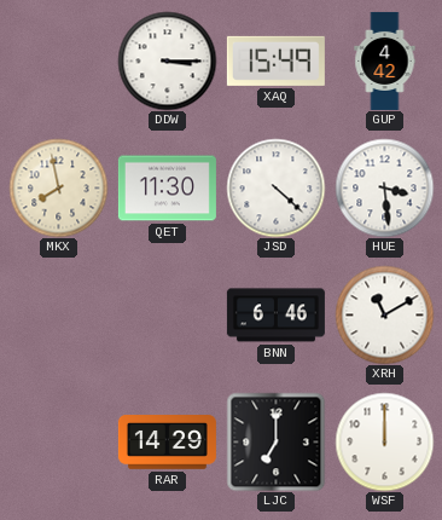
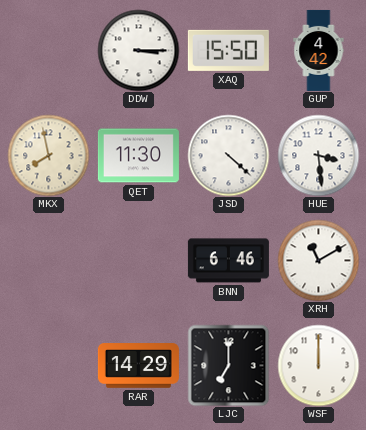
XAQ: 15:49 -> 15:50
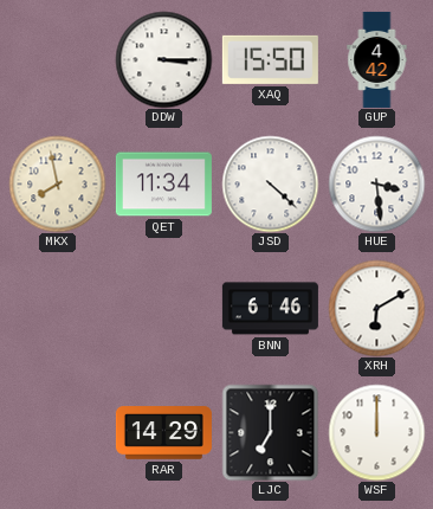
QET: 11:30 -> 11:34
XRH: 11:10 -> 6:10
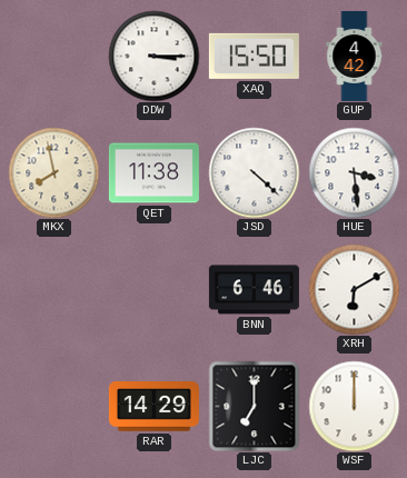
QET: 11:34 -> 11:38
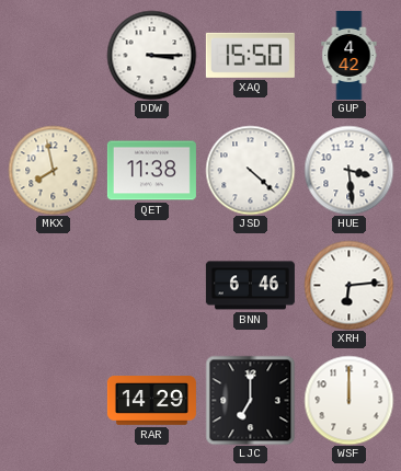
XRH: 6:10 -> 6:14
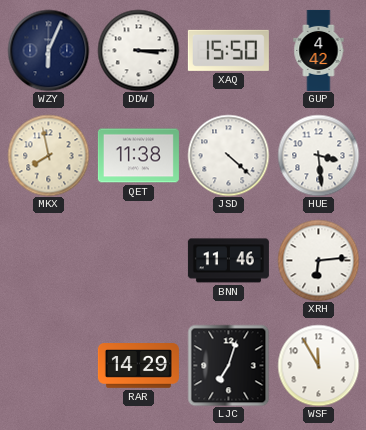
WZY: none -> 6:04
BNN: 6:46 -> 11:46
LJC: 7:00 -> 7:03
WSF: 12:00 -> 11:55
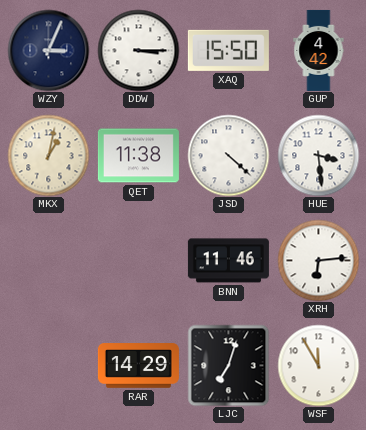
WZY: 6:04 -> 3:04
MKX: 7:58 -> 1:02
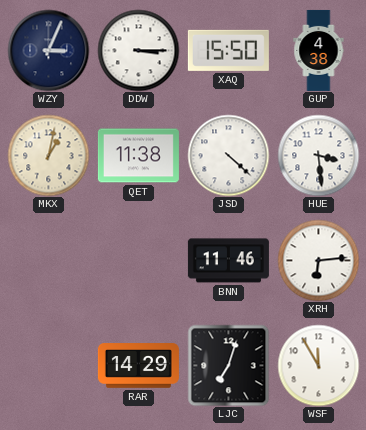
GUP: 4:42 -> 4:38
